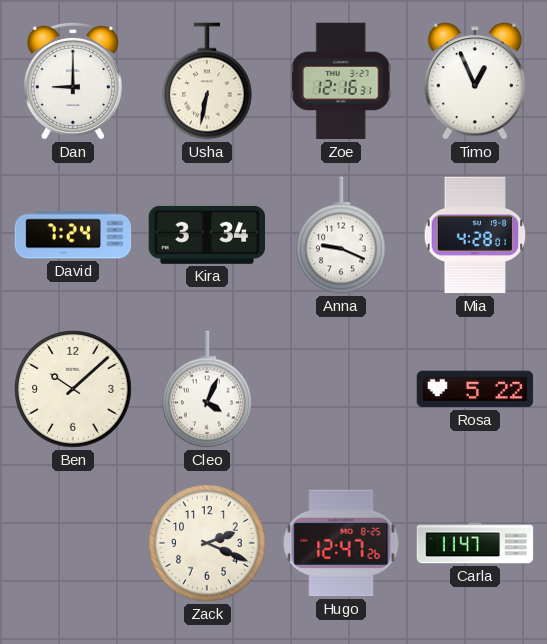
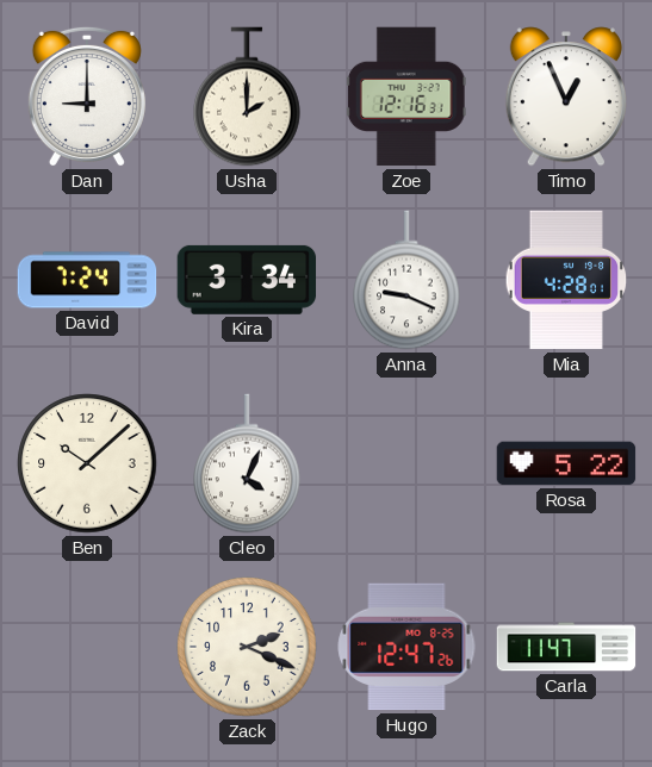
Usha: 6:32 -> 2:00
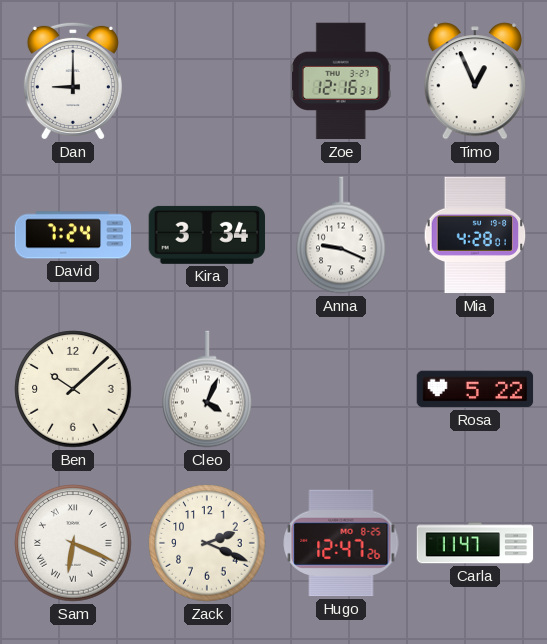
Usha: 2:00 -> none
Sam: none -> 6:19
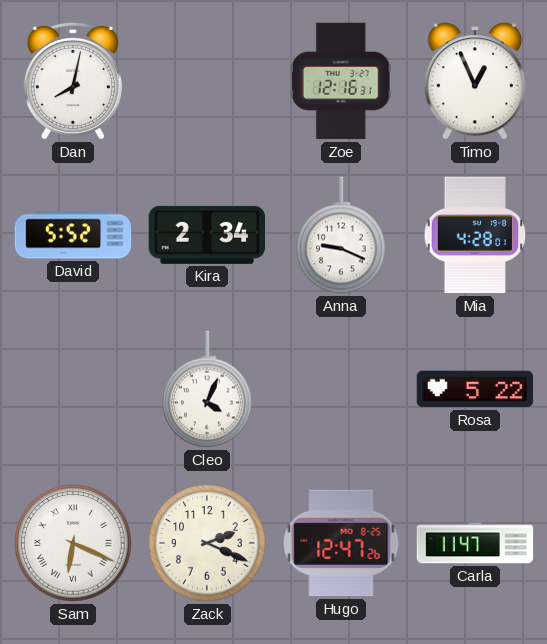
Dan: 9:00 -> 8:02
David: 7:24 -> 5:52
Kira: 3:34 -> 2:34
Ben: 10:08 -> none
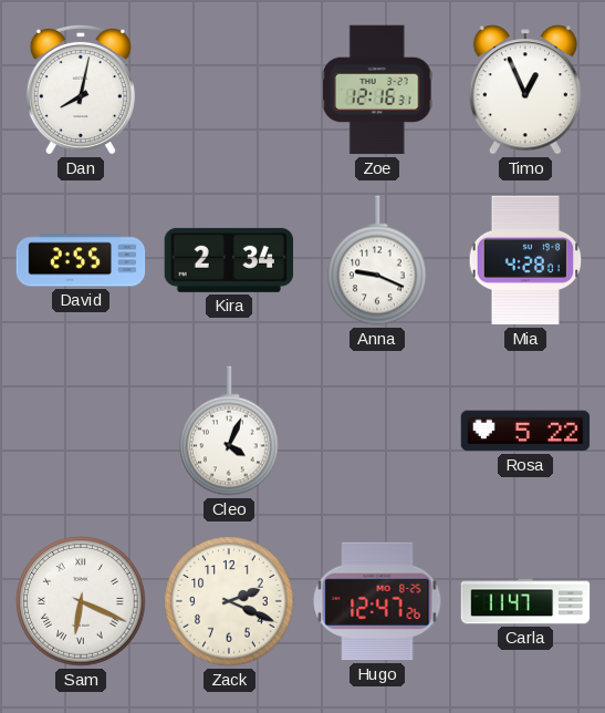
David: 5:52 -> 2:55
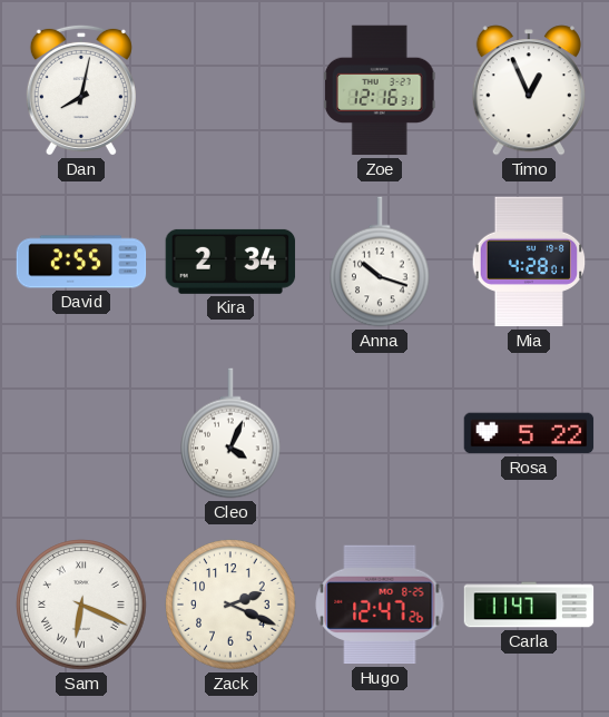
Anna: 9:19 -> 10:18
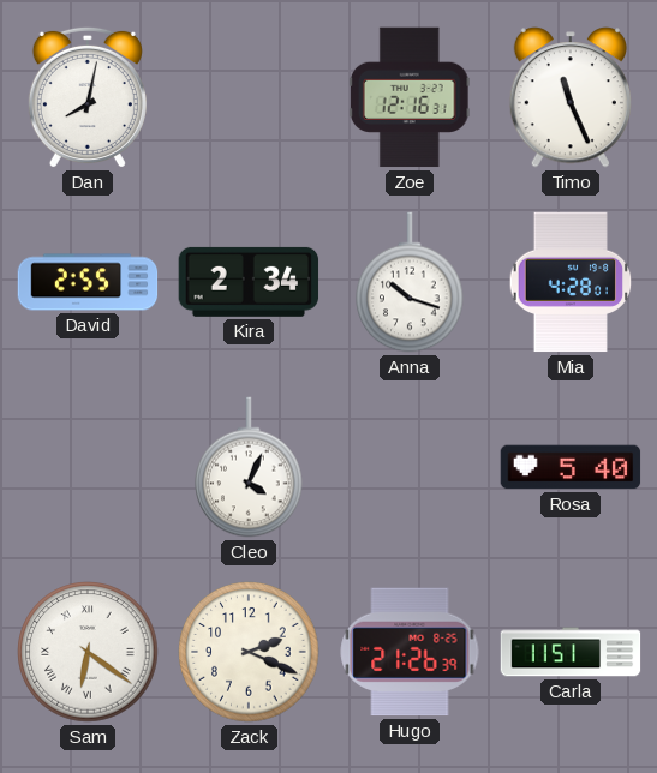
Timo: 12:56 -> 11:26
Rosa: 5:22 -> 5:40
Sam: 6:19 -> 6:21
Hugo: 12:47 -> 21:26
Carla: 11:47 -> 11:51
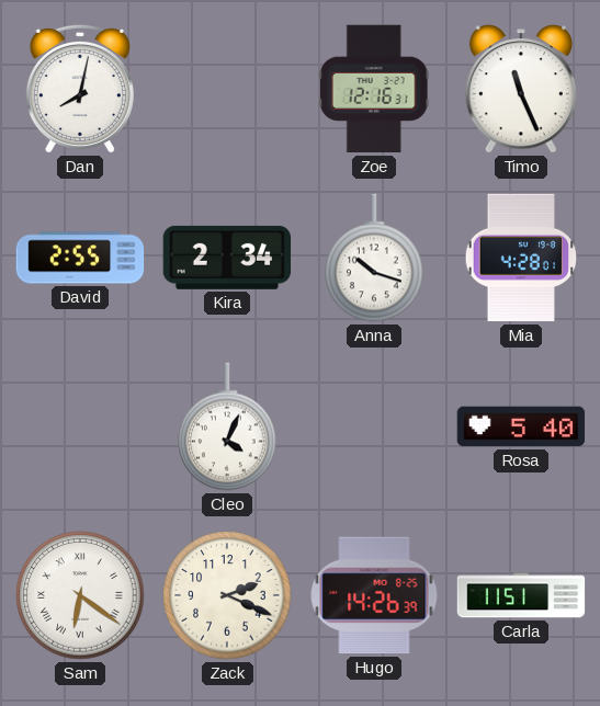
Hugo: 21:26 -> 14:26
